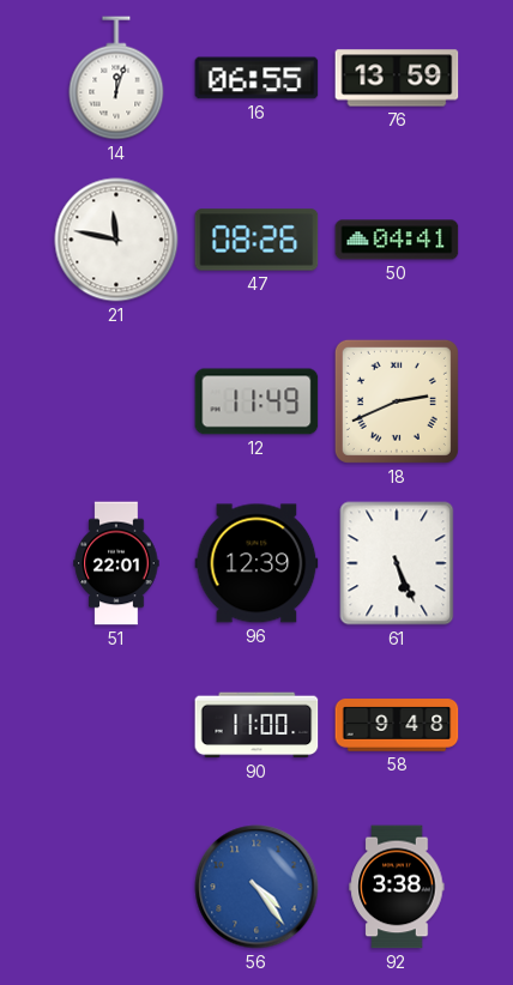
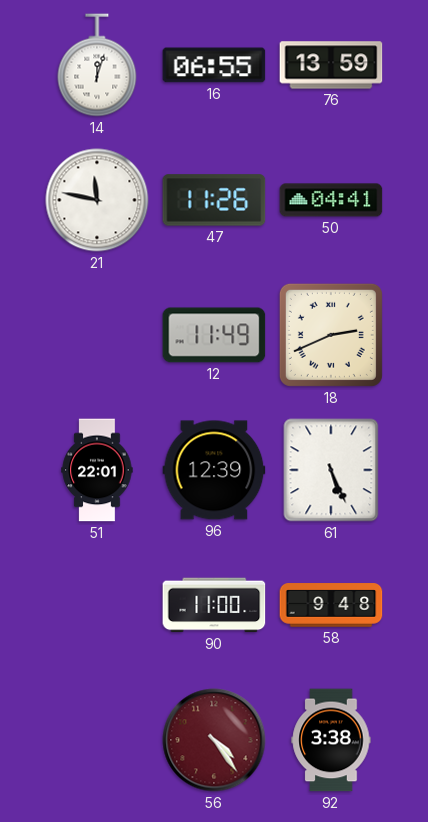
47: 08:26 -> 11:26
56 dial: blue -> burgundy
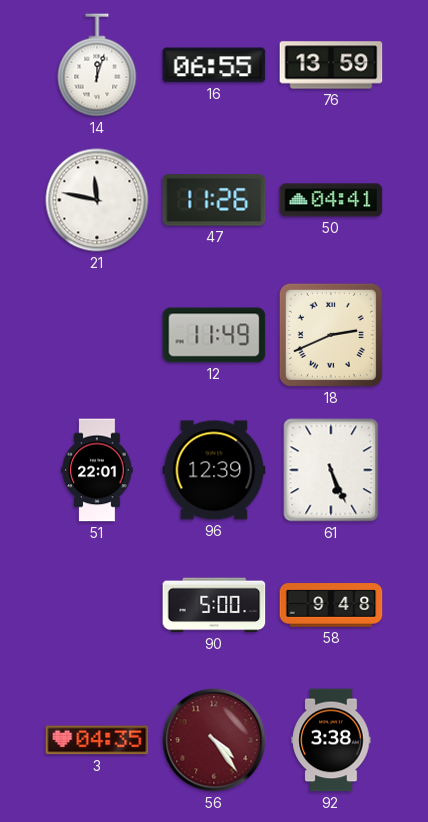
90: 11:00 -> 5:00
3: none -> 04:35
